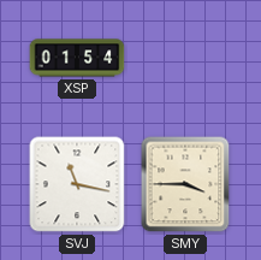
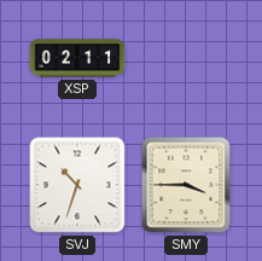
XSP: 01:54 -> 02:11
SVJ: 11:17 -> 10:33
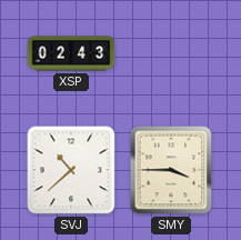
XSP: 02:11 -> 02:43
SVJ: 10:33 -> 10:38
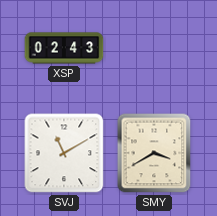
SVJ: 10:38 -> 11:10
SMY: 3:45 -> 3:40
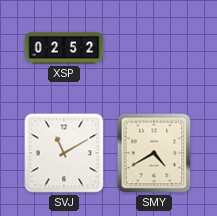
XSP: 02:43 -> 02:52
SMY: 3:40 -> 4:40
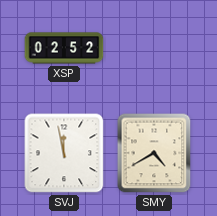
SVJ: 11:10 -> 11:58
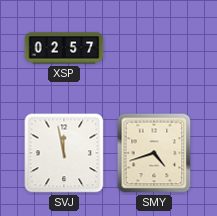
XSP: 02:52 -> 02:57
SMY: 4:40 -> 4:42
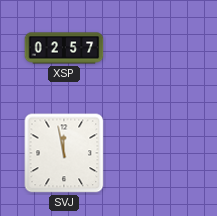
SMY: 4:42 -> none
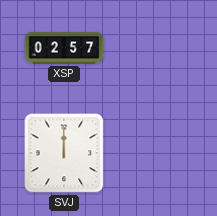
SVJ: 11:58 -> 12:00
